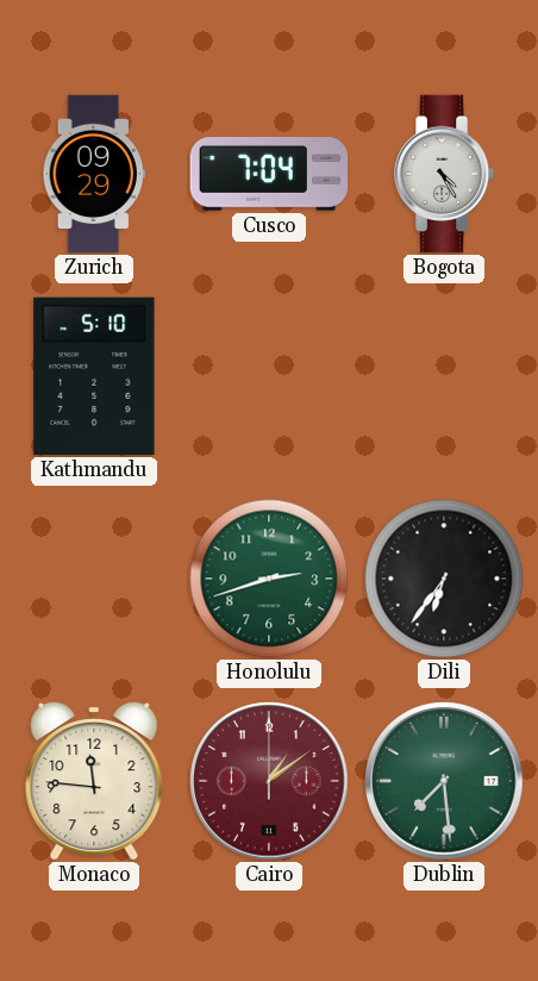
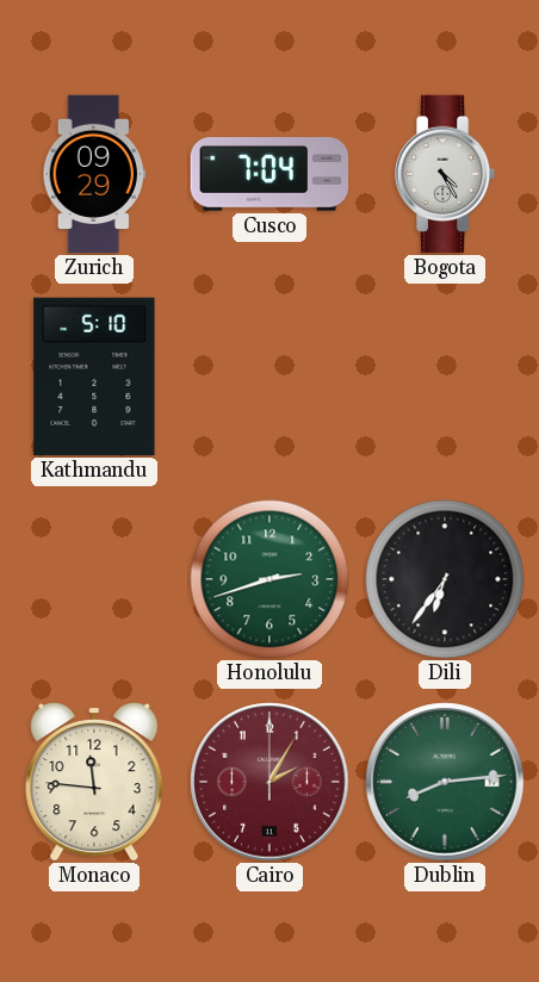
Cairo: 1:09 -> 2:05
Dublin: 7:29 -> 8:14
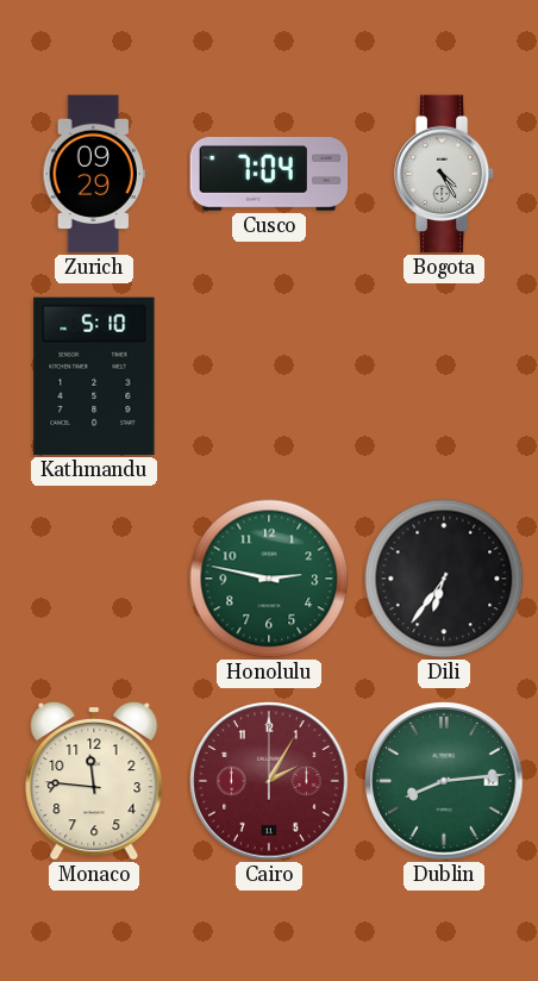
Honolulu: 2:42 -> 2:47
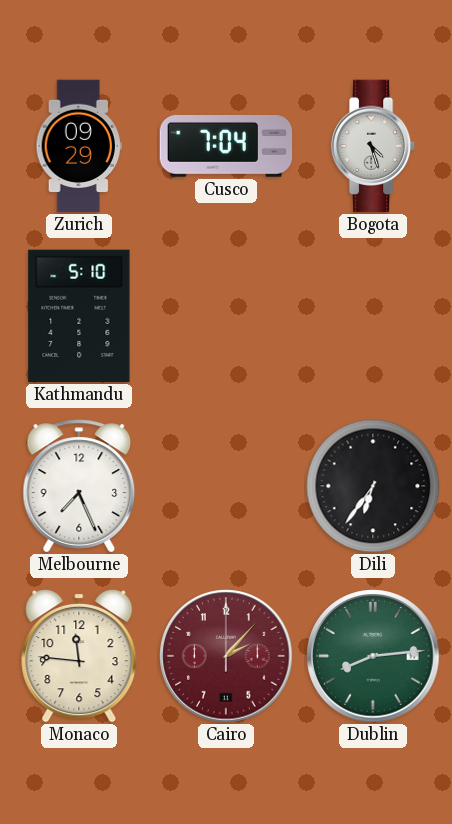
Bogota: 4:25 -> 4:27
Melbourne: none -> 7:26
Honolulu: 2:47 -> none
Cairo: 2:05 -> 2:07
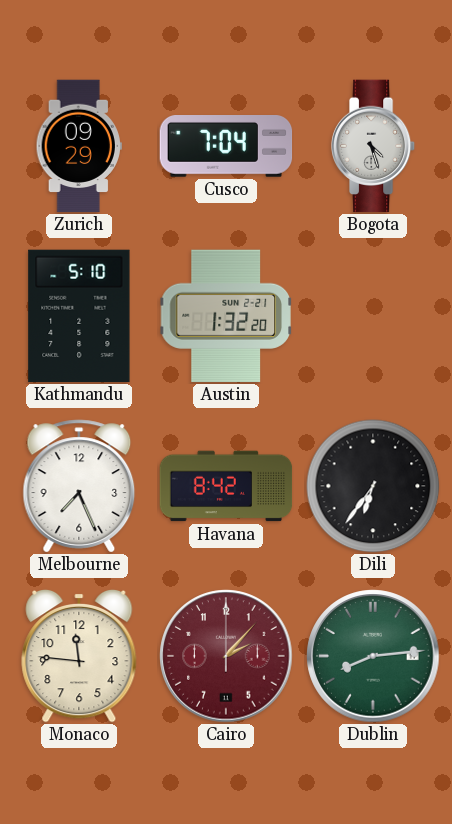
Austin: none -> 1:32
Havana: none -> 8:42
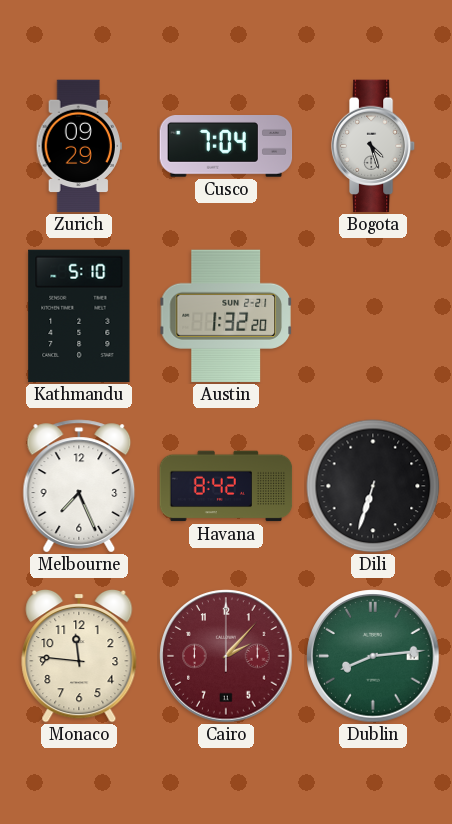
Dili: 6:36 -> 6:33
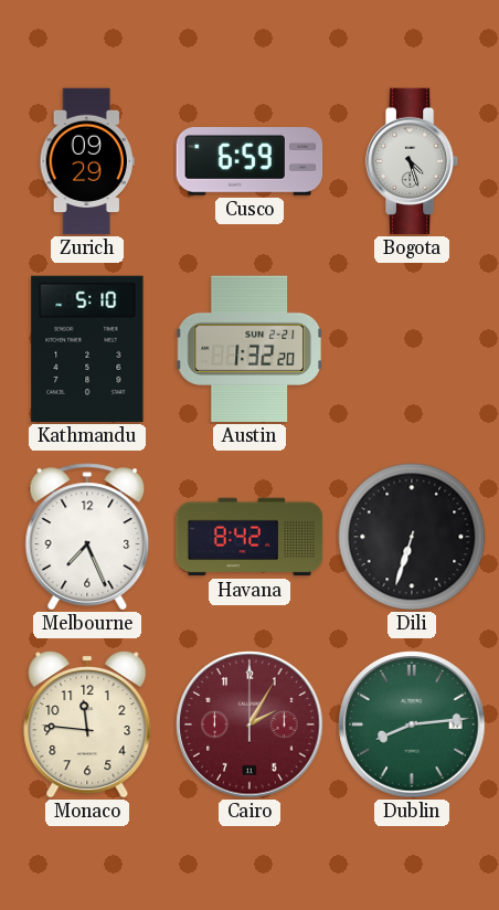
Cusco: 7:04 -> 6:59
Cairo: 2:07 -> 2:05
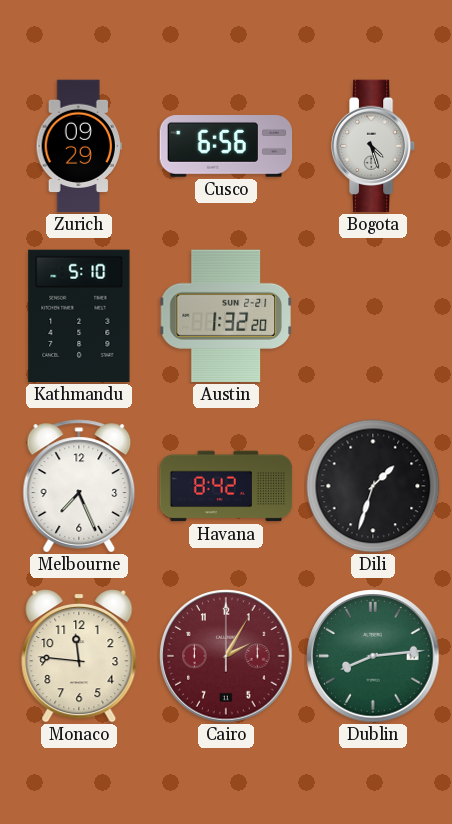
Cusco: 6:59 -> 6:56
Dili: 6:33 -> 1:33
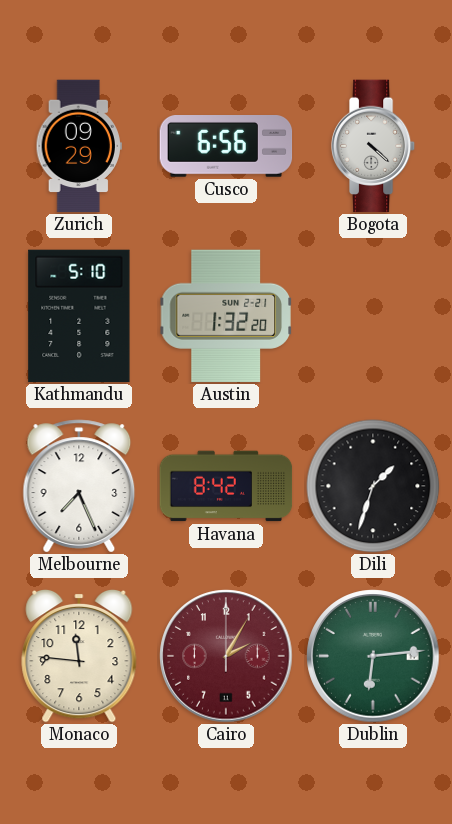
Bogota: 4:27 -> 4:22
Dublin: 8:14 -> 6:14
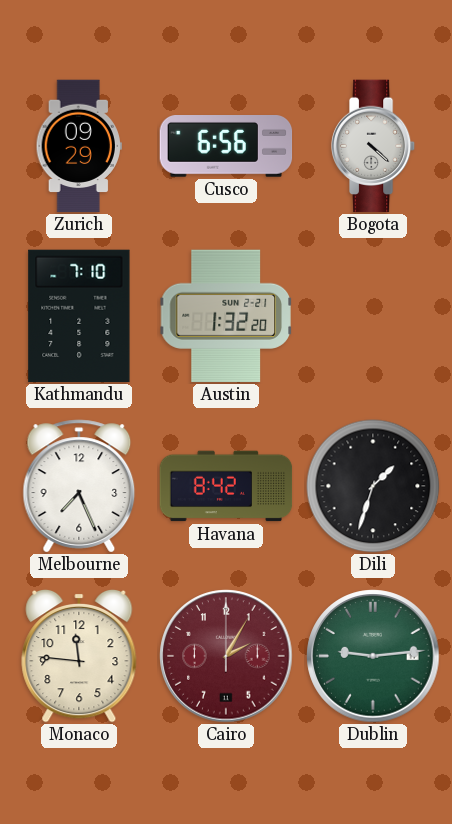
Kathmandu: 5:10 -> 7:10
Dublin: 6:14 -> 9:14
